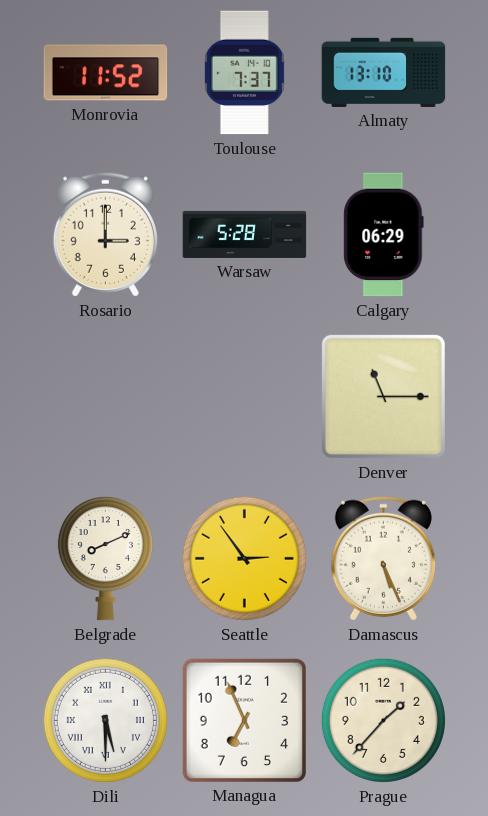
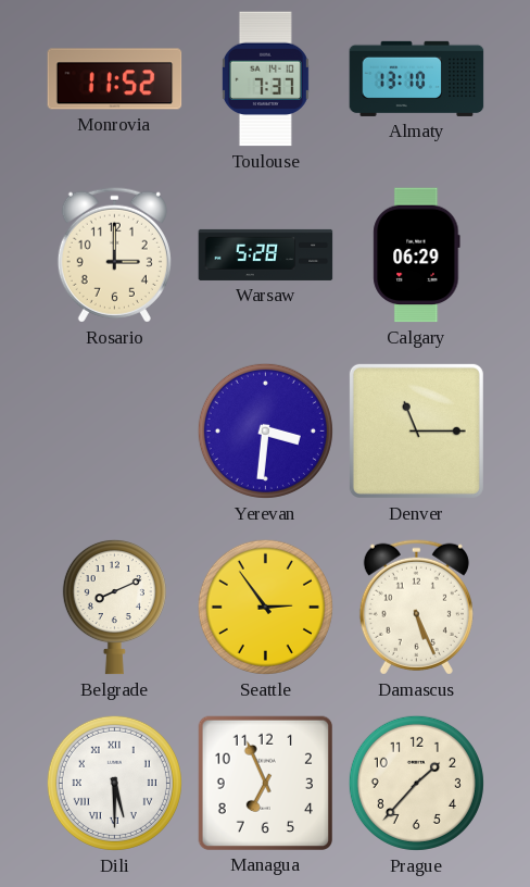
Yerevan: none -> 3:31
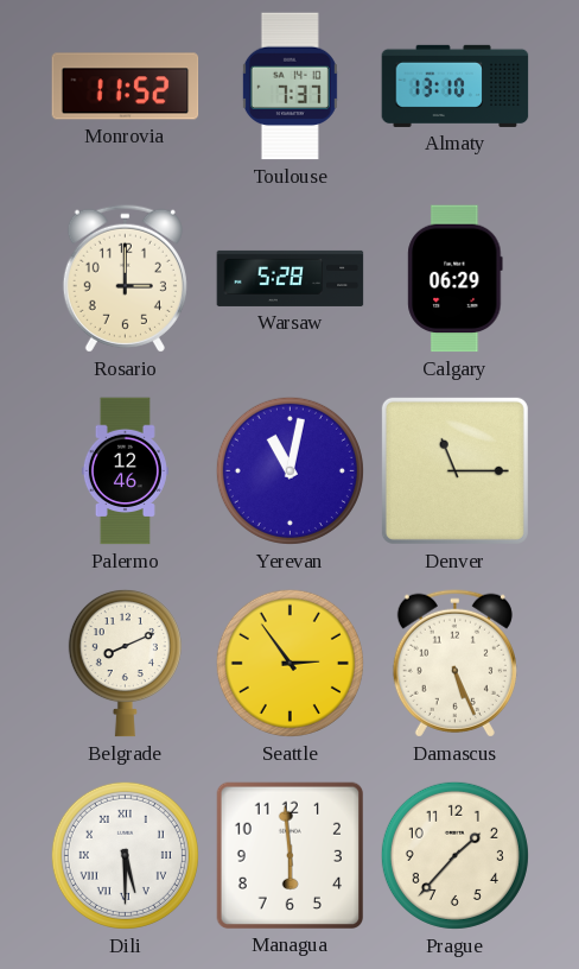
Palermo: none -> 12:46
Yerevan: 3:31 -> 11:02
Managua: 6:56 -> 5:59
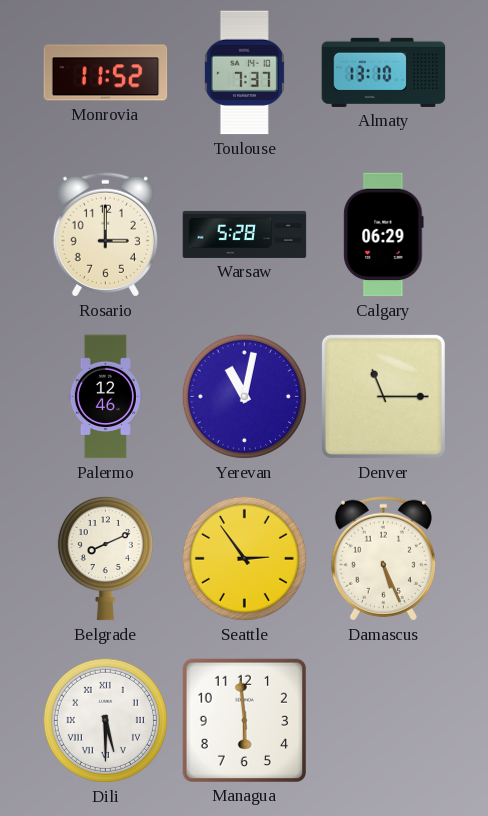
Prague: 1:37 -> none
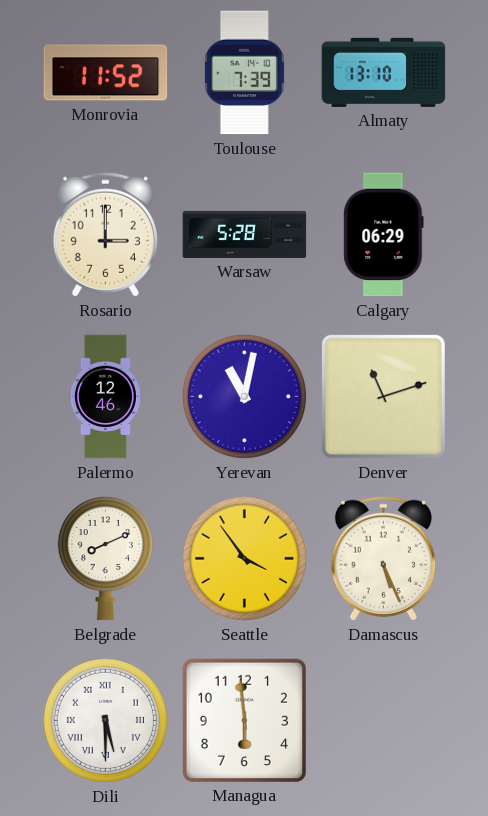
Toulouse: 7:37 -> 7:39
Denver: 11:15 -> 11:12
Seattle: 2:54 -> 3:54
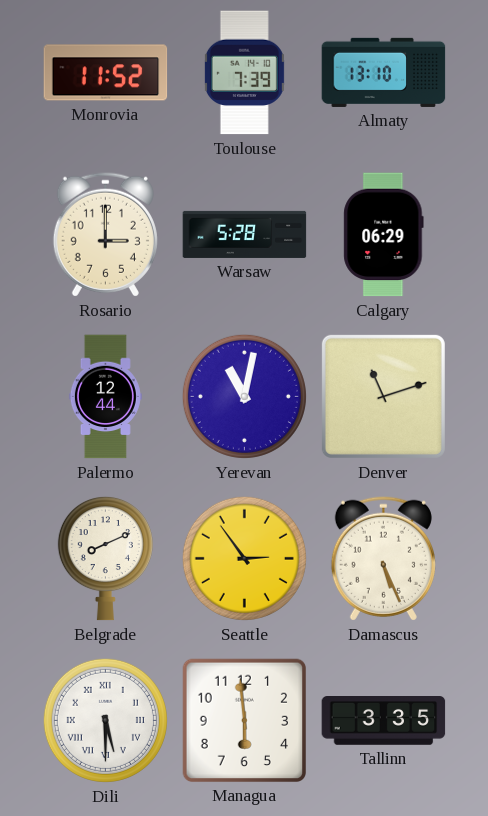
Palermo: 12:46 -> 12:44
Seattle: 3:54 -> 2:54
Tallinn: none -> 3:35
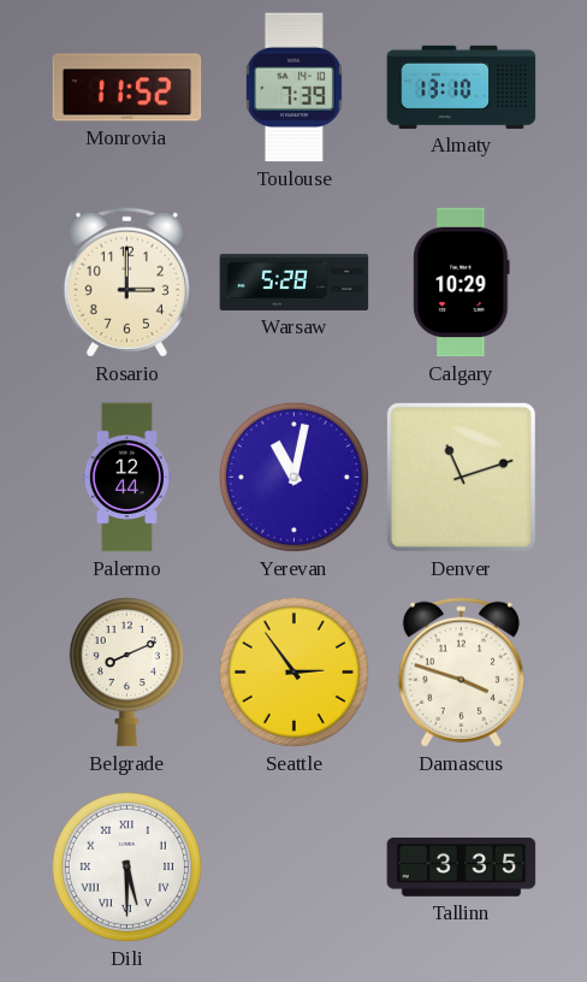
Calgary: 06:29 -> 10:29
Damascus: 5:26 -> 3:48
Managua: 5:59 -> none
